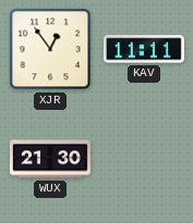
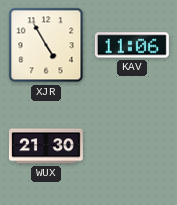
XJR: 12:54 -> 4:55
KAV: 11:11 -> 11:06
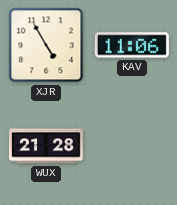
WUX: 21:30 -> 21:28
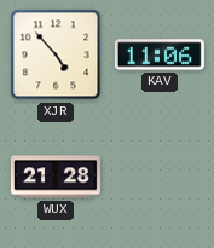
XJR: 4:55 -> 4:53
